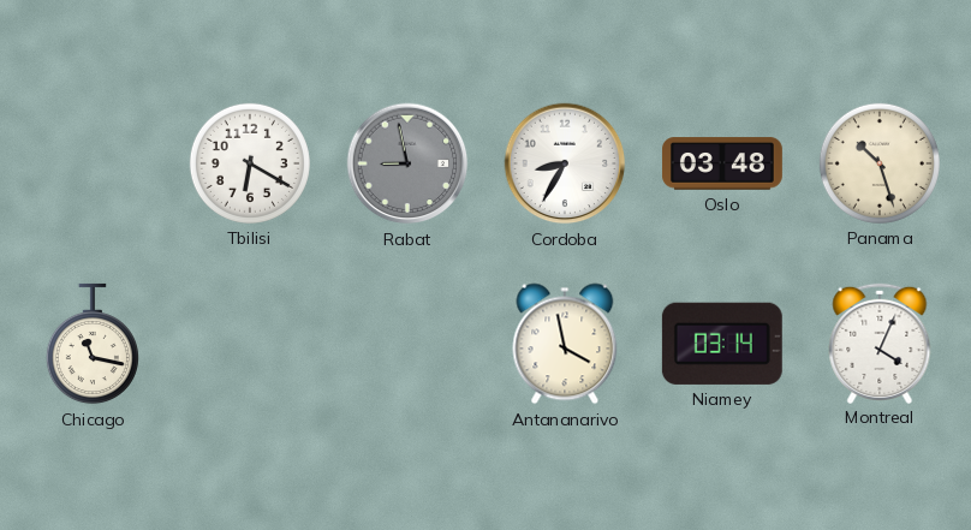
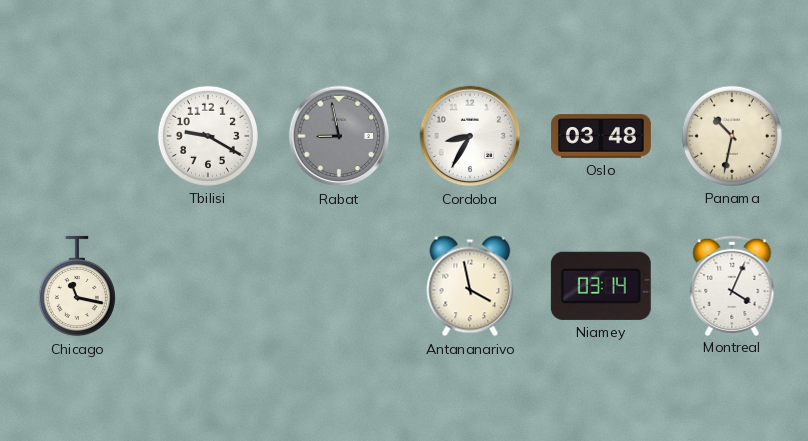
Tbilisi: 6:20 -> 9:20
Panama: 10:27 -> 10:32
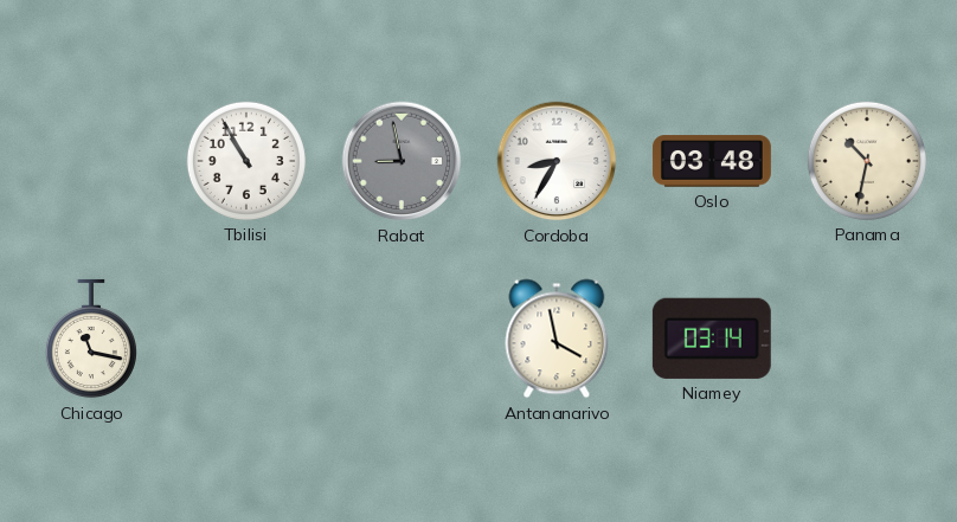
Tbilisi: 9:20 -> 10:55
Montreal: 4:04 -> none
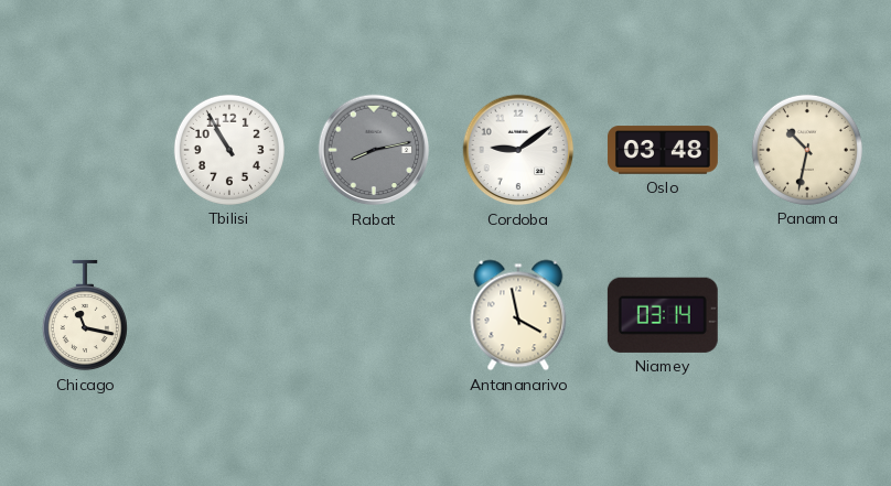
Rabat: 8:58 -> 8:13
Cordoba: 8:35 -> 9:09
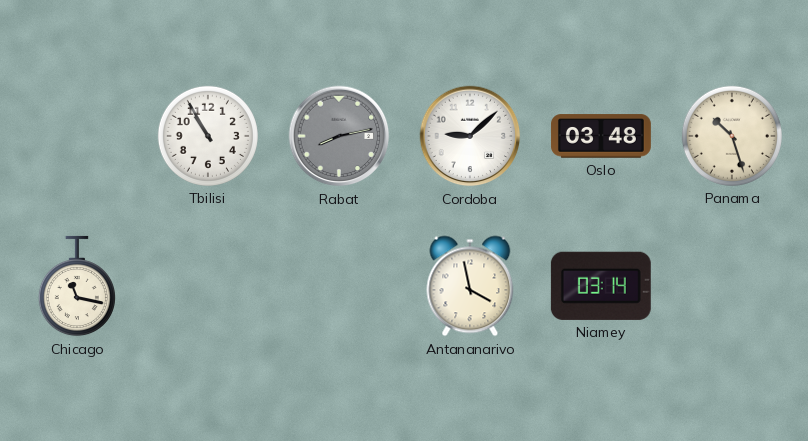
Cordoba: 9:09 -> 9:08
Panama: 10:32 -> 10:27
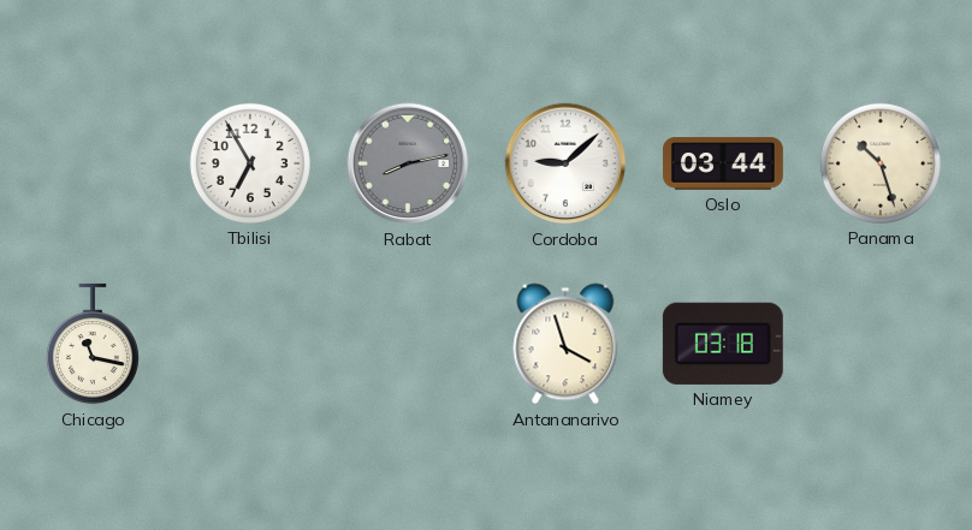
Tbilisi: 10:55 -> 6:55
Oslo: 03:48 -> 03:44
Antananarivo: 3:58 -> 3:57
Niamey: 03:14 -> 03:18
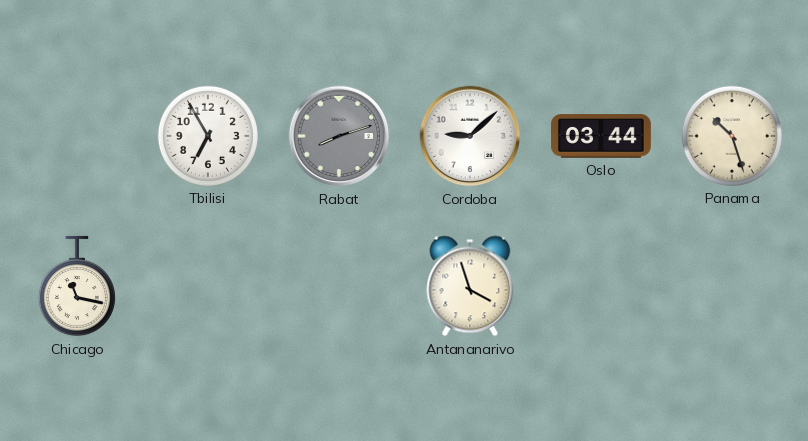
Rabat: 8:13 -> 8:12
Niamey: 03:18 -> none
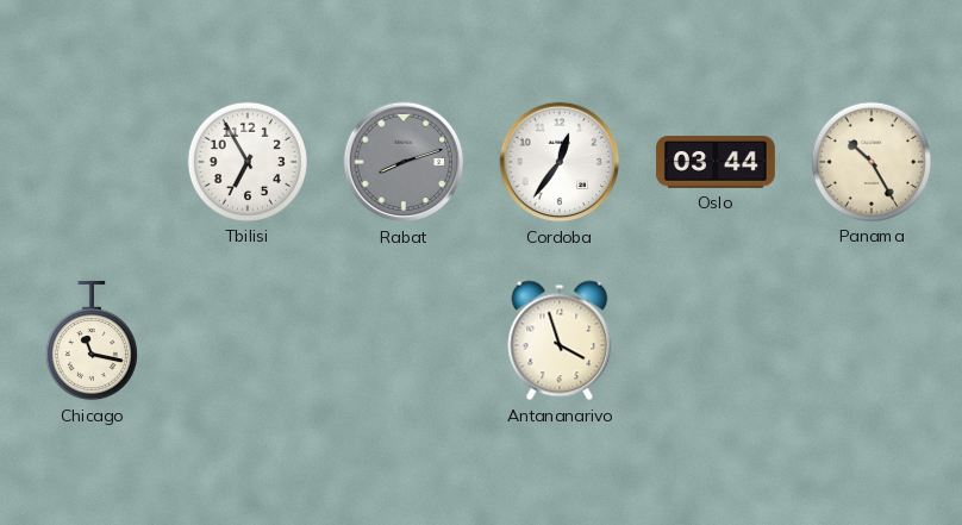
Cordoba: 9:08 -> 12:36
Panama: 10:27 -> 10:25
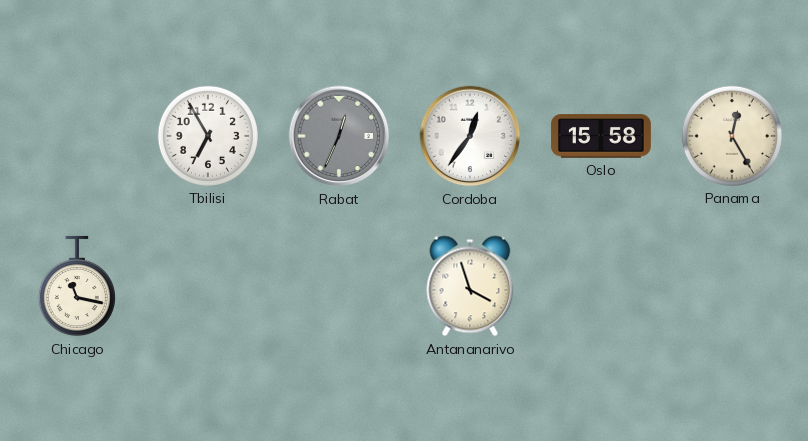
Rabat: 8:12 -> 12:34
Oslo: 03:44 -> 15:58
Panama: 10:25 -> 12:25
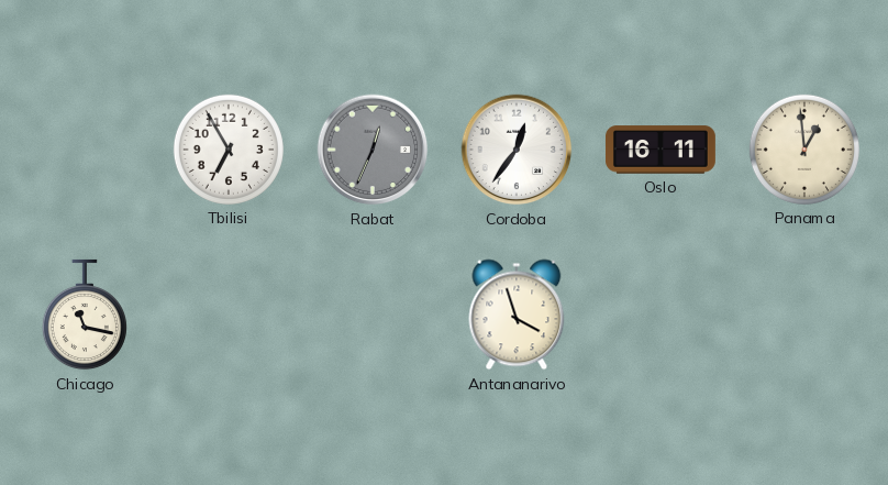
Oslo: 15:58 -> 16:11
Panama: 12:25 -> 12:59
